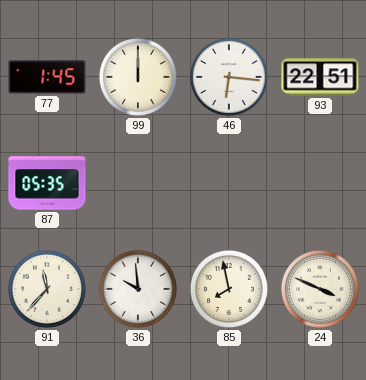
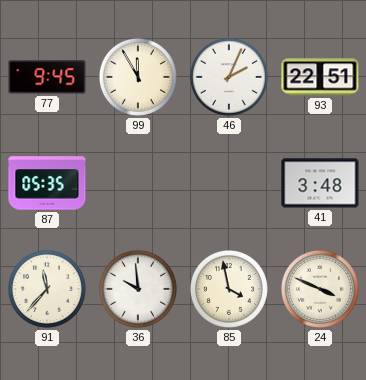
77: 1:45 -> 9:45
99: 12:00 -> 11:55
46: 6:16 -> 2:04
41: none -> 3:48
85: 7:58 -> 3:58
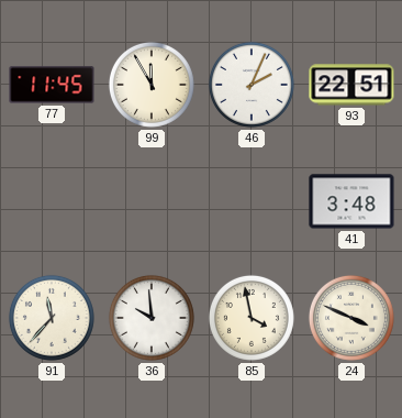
77: 9:45 -> 11:45
87: 05:35 -> none
